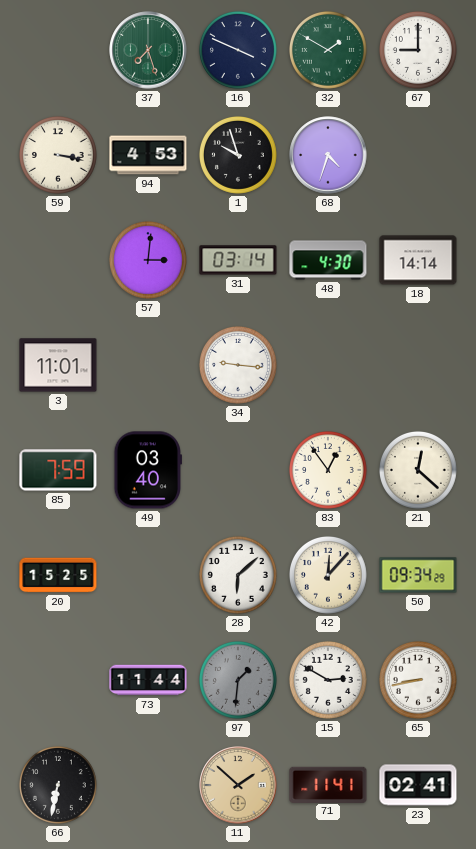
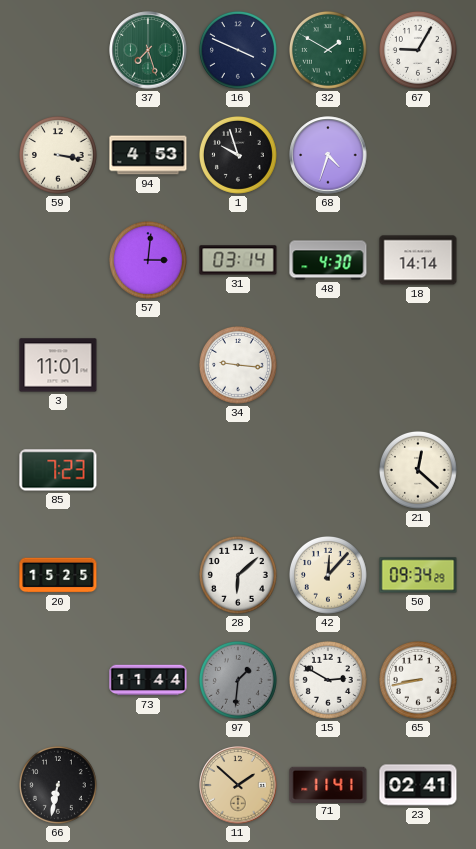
67: 9:00 -> 9:05
85: 7:59 -> 7:23
49: 03:40 -> none
83: 12:54 -> none
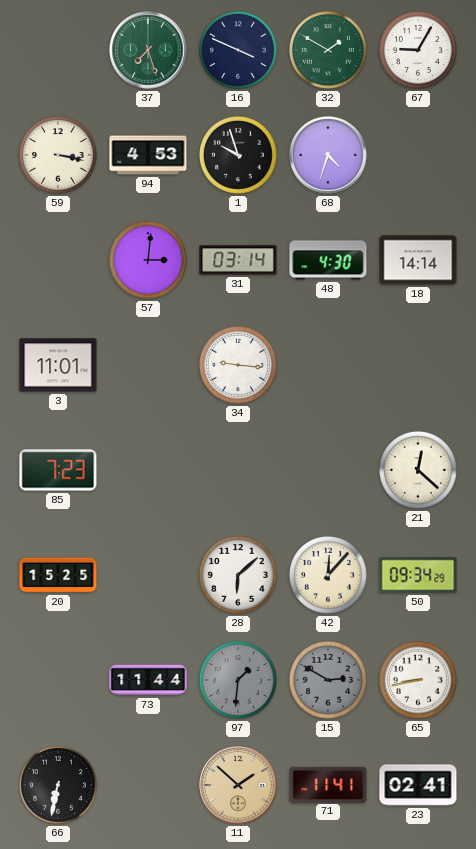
15 dial: white -> grey
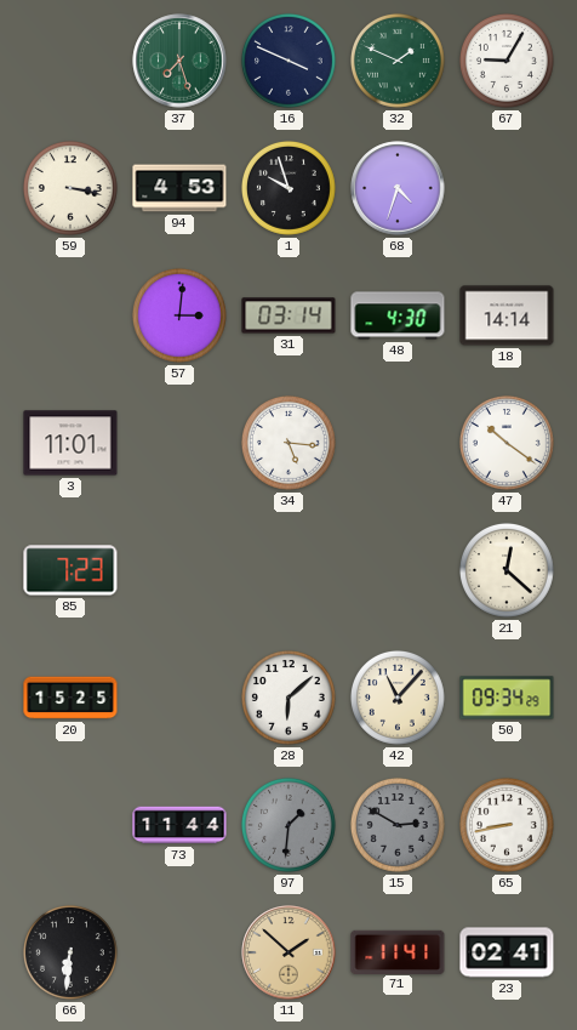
32: 1:50 -> 1:49
34: 9:16 -> 5:16
47: none -> 10:21
42: 12:07 -> 11:07
66: 6:32 -> 6:31
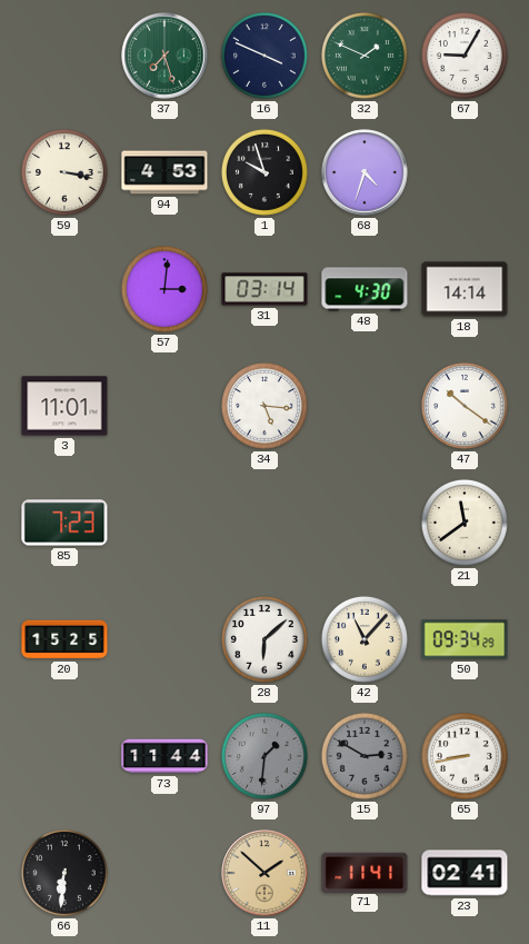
21: 12:22 -> 11:39
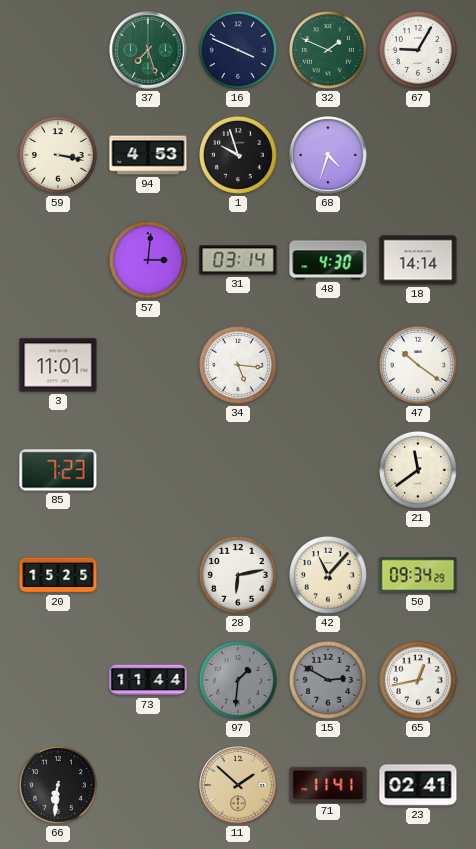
28: 6:08 -> 6:13
65: 8:43 -> 12:43
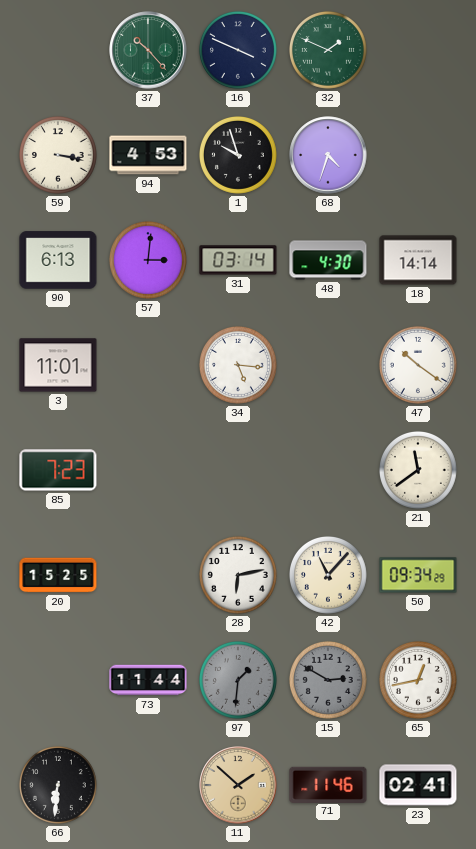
37: 7:27 -> 10:23
67: 9:05 -> none
90: none -> 6:13
71: 11:41 -> 11:46
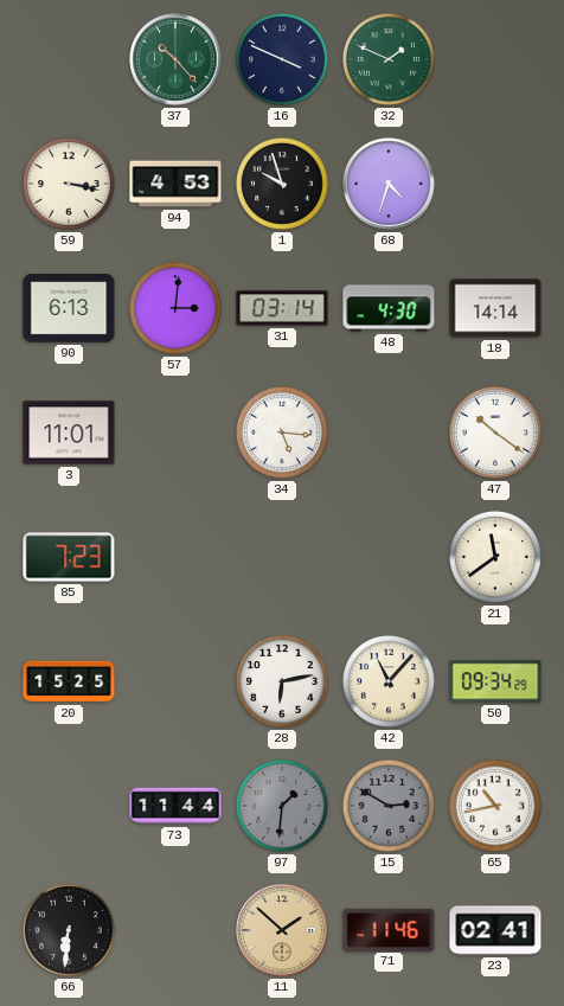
65: 12:43 -> 10:43
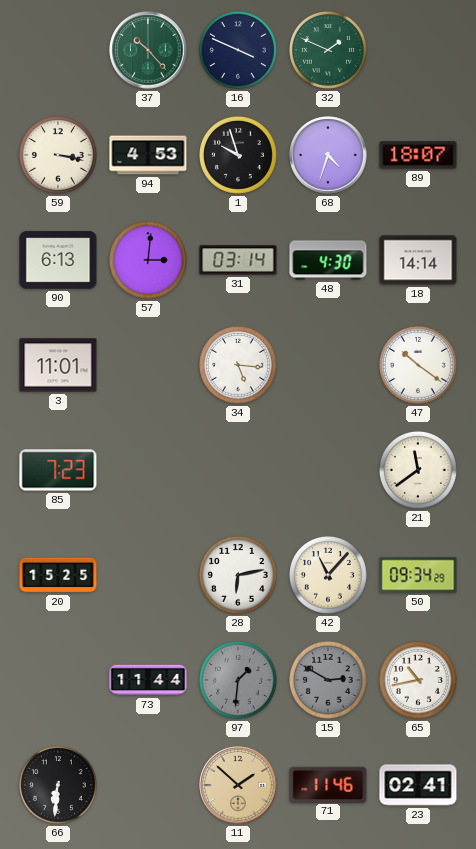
89: none -> 18:07
